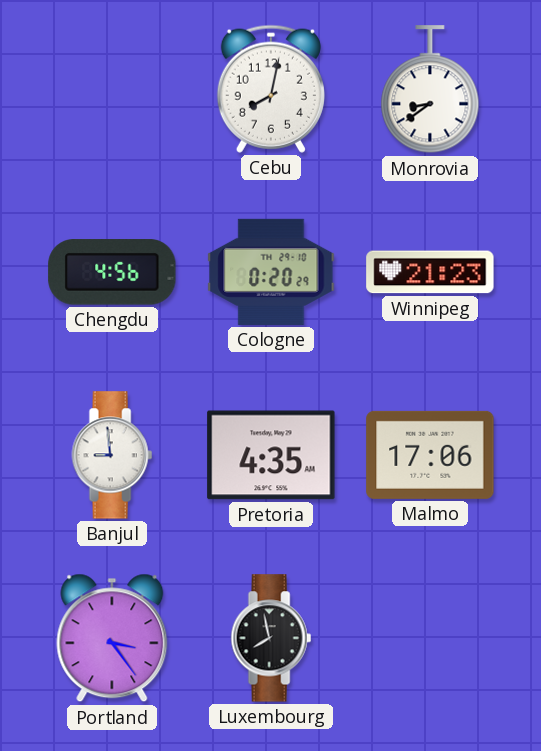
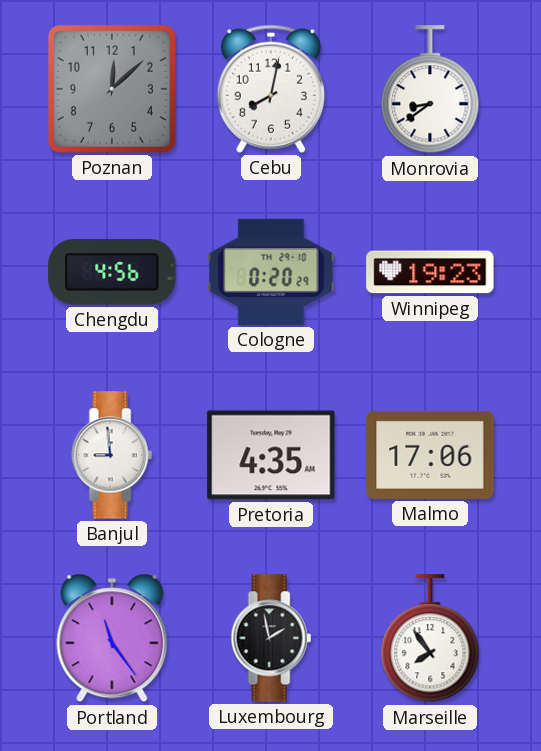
Poznan: none -> 12:08
Winnipeg: 21:23 -> 19:23
Portland: 3:24 -> 11:24
Luxembourg: 7:58 -> 1:58
Marseille: none -> 7:54
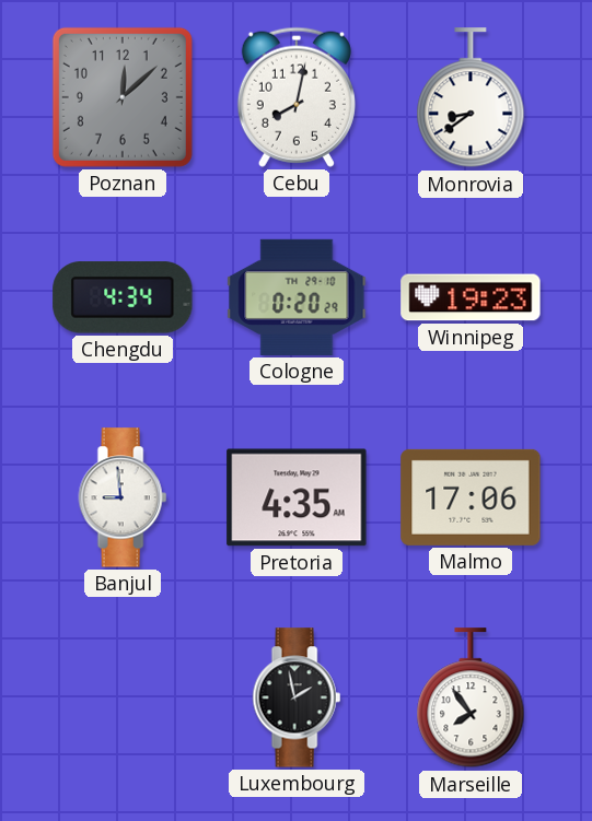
Chengdu: 4:56 -> 4:34
Portland: 11:24 -> none
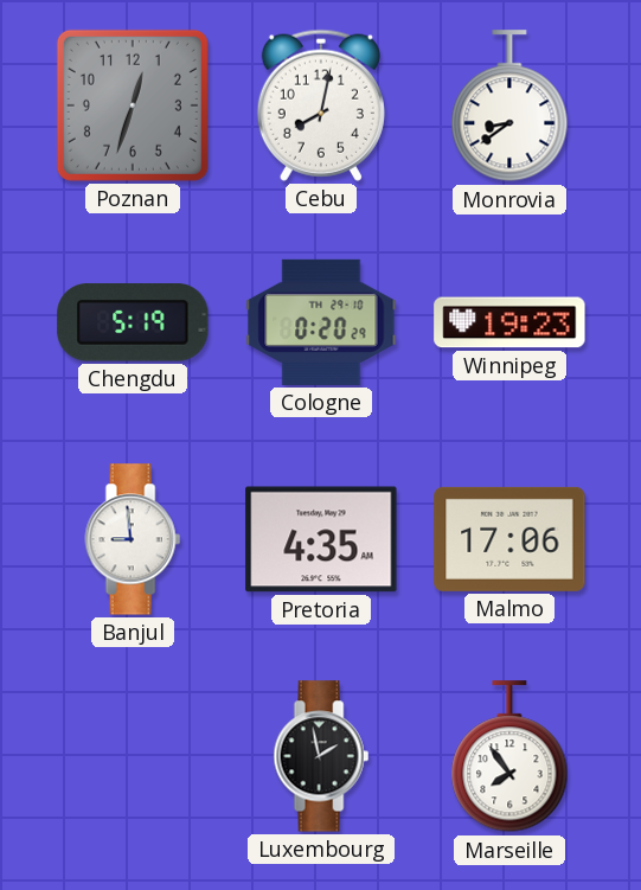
Poznan: 12:08 -> 12:33
Chengdu: 4:34 -> 5:19
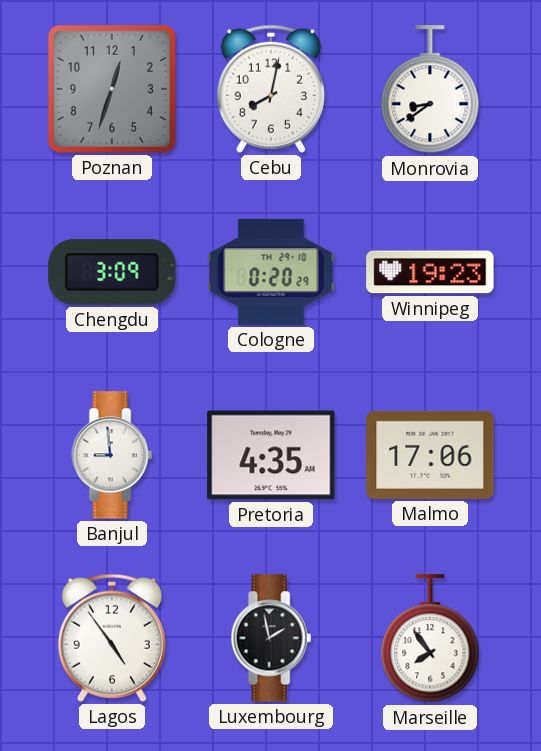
Chengdu: 5:19 -> 3:09
Lagos: none -> 4:54
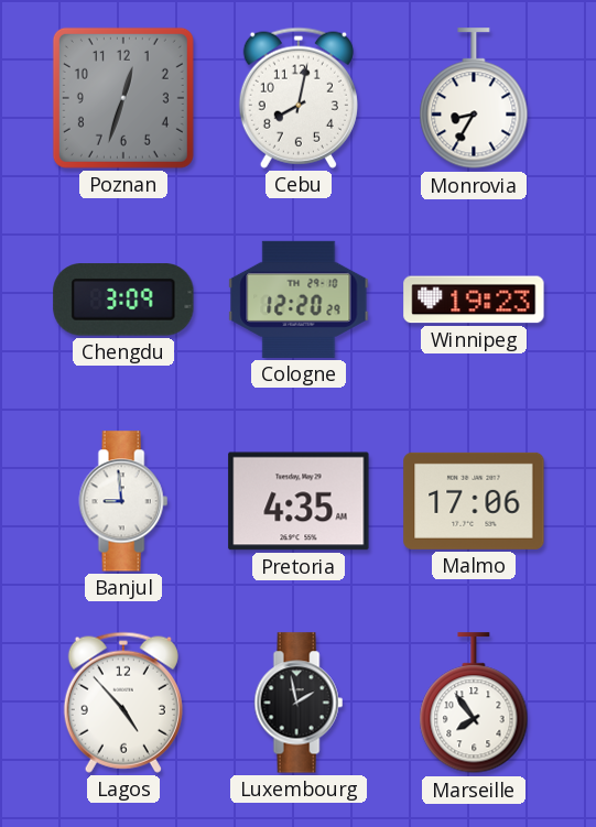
Monrovia: 8:39 -> 8:35
Cologne: 0:20 -> 12:20
Lagos: 4:54 -> 4:53
